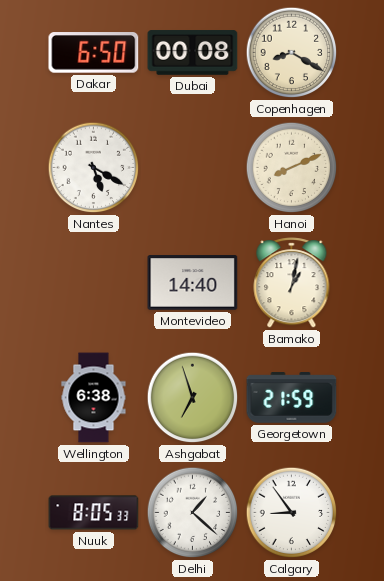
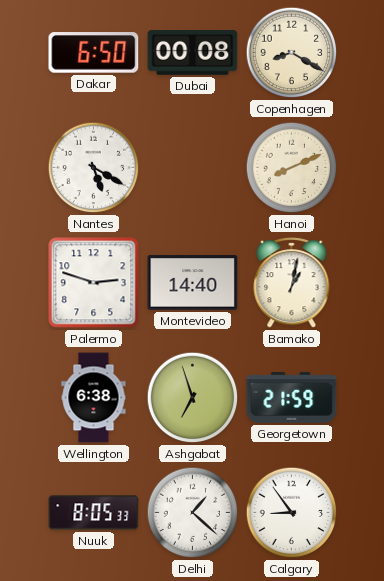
Palermo: none -> 2:48
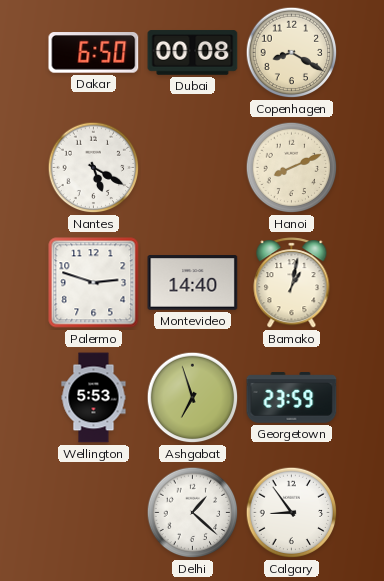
Wellington: 6:38 -> 5:53
Georgetown: 21:59 -> 23:59
Nuuk: 8:05 -> none
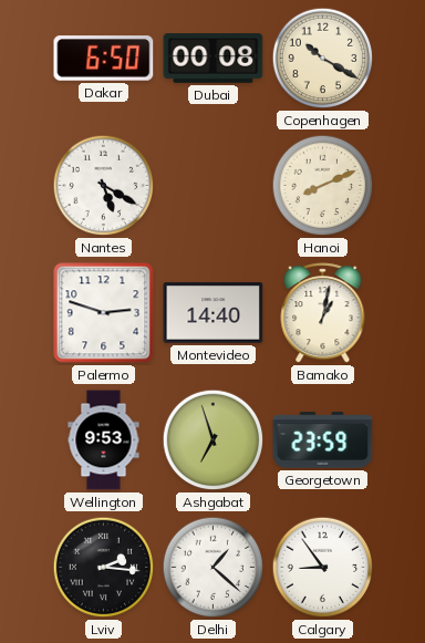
Copenhagen: 8:20 -> 10:20
Wellington: 5:53 -> 9:53
Lviv: none -> 2:16
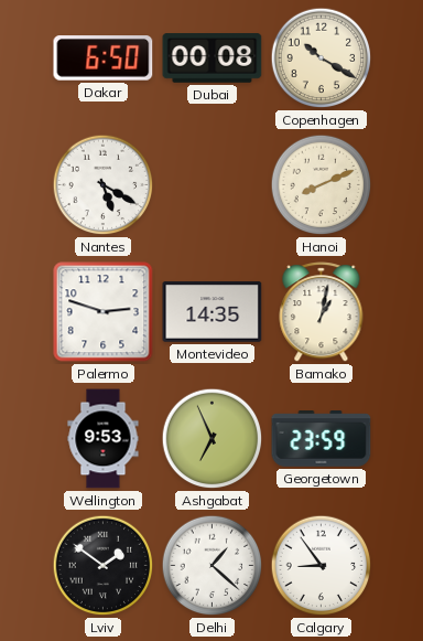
Montevideo: 14:40 -> 14:35
Ashgabat: 6:57 -> 6:56
Lviv: 2:16 -> 1:51
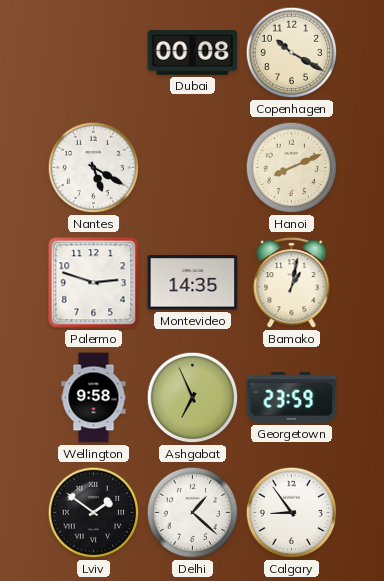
Dakar: 6:50 -> none
Wellington: 9:53 -> 9:58
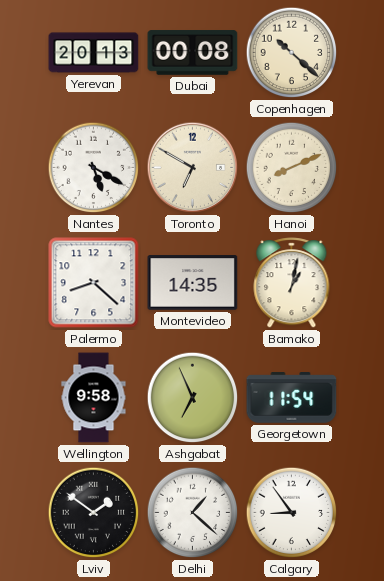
Yerevan: none -> 20:13
Copenhagen: 10:20 -> 10:22
Toronto: none -> 6:50
Palermo: 2:48 -> 8:22
Georgetown: 23:59 -> 11:54
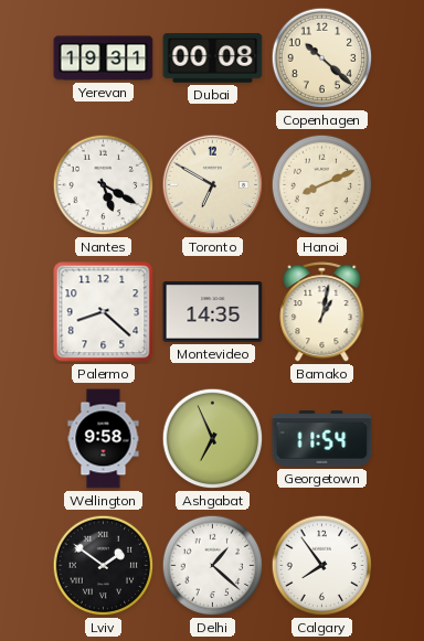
Yerevan: 20:13 -> 19:31
Calgary: 8:54 -> 7:54
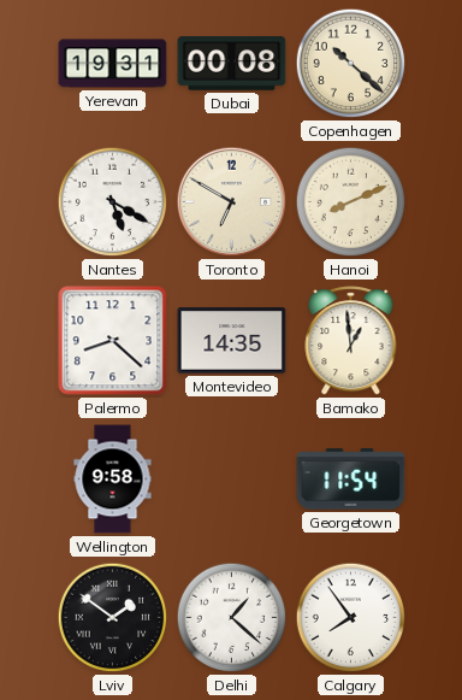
Bamako: 1:02 -> 12:59
Ashgabat: 6:56 -> none
